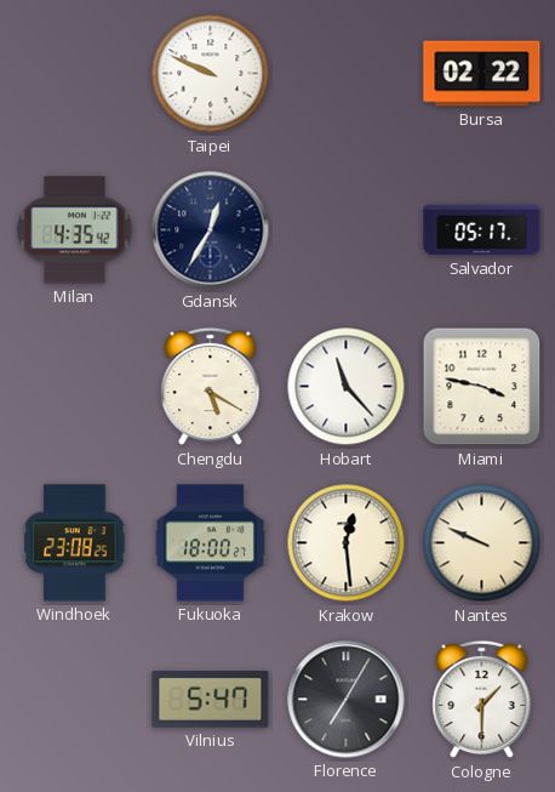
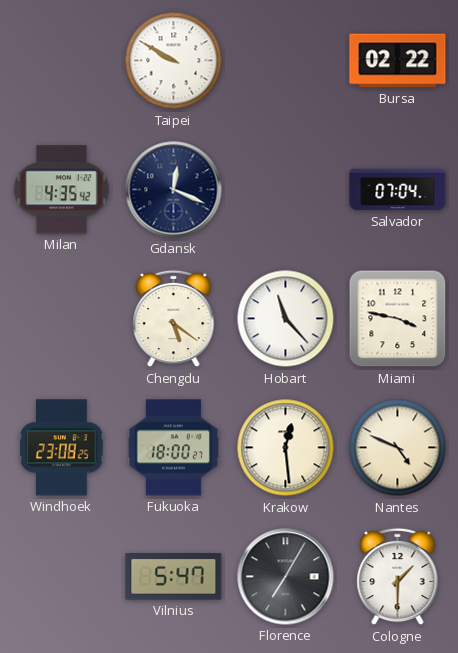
Taipei: 9:49 -> 9:50
Gdansk: 12:35 -> 12:19
Salvador: 05:17 -> 07:04
Chengdu: 5:20 -> 5:21
Nantes: 9:49 -> 4:49
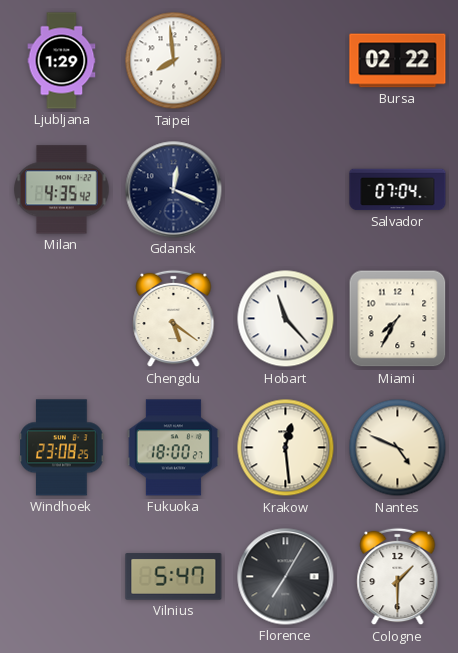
Ljubljana: none -> 1:29
Taipei: 9:50 -> 7:59
Miami: 3:47 -> 7:35
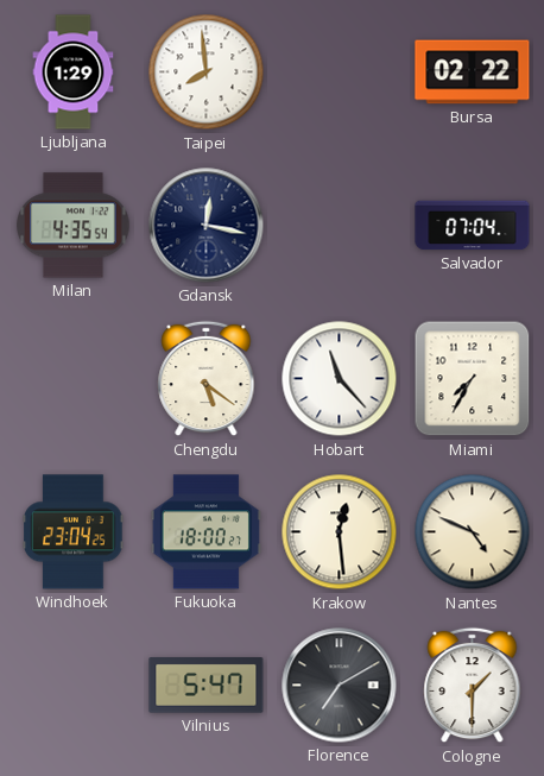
Milan: 4:35:42 -> 4:35:54
Gdansk: 12:19 -> 12:17
Windhoek: 23:08 -> 23:04
Florence: 7:05 -> 7:10
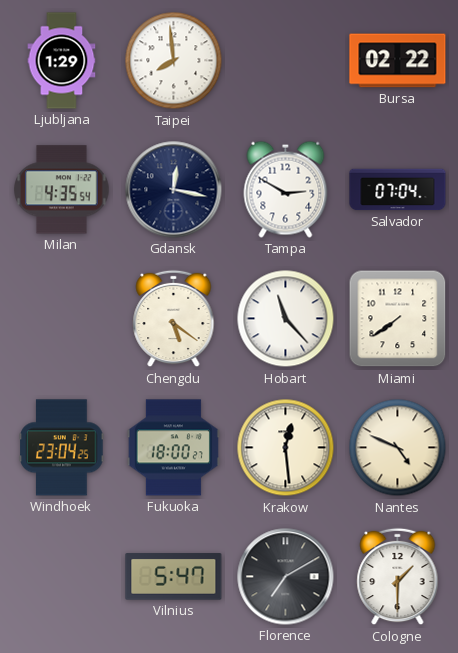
Tampa: none -> 2:50
Miami: 7:35 -> 7:39
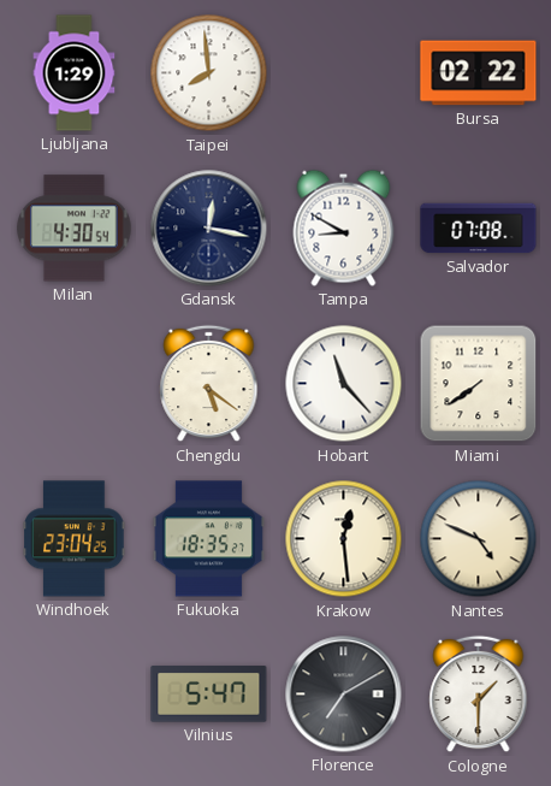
Milan: 4:35 -> 4:30
Tampa: 2:50 -> 8:50
Salvador: 07:04 -> 07:08
Fukuoka: 18:00 -> 18:35
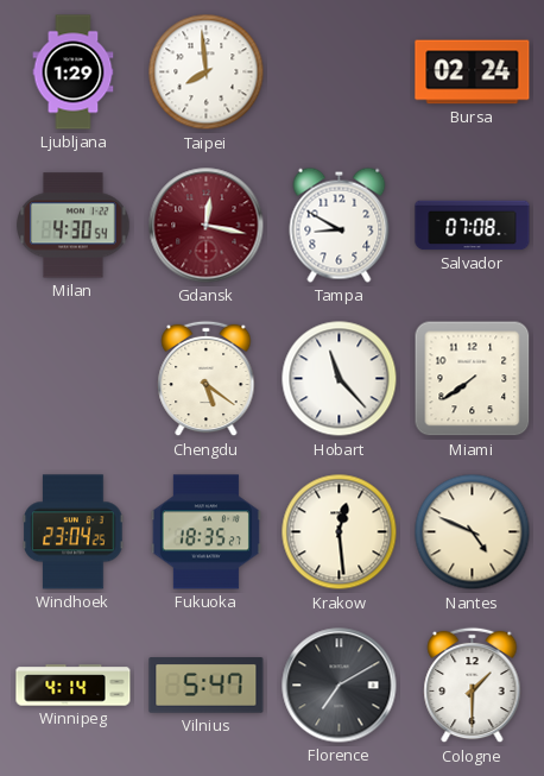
Bursa: 02:22 -> 02:24
Gdansk dial: navy -> burgundy
Winnipeg: none -> 4:14
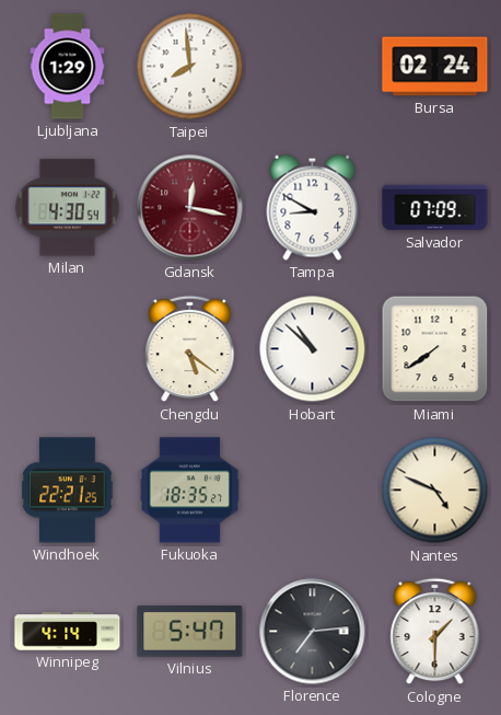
Salvador: 07:08 -> 07:09
Hobart: 11:23 -> 10:52
Windhoek: 23:04 -> 22:21
Krakow: 12:29 -> none
Florence: 7:10 -> 7:14
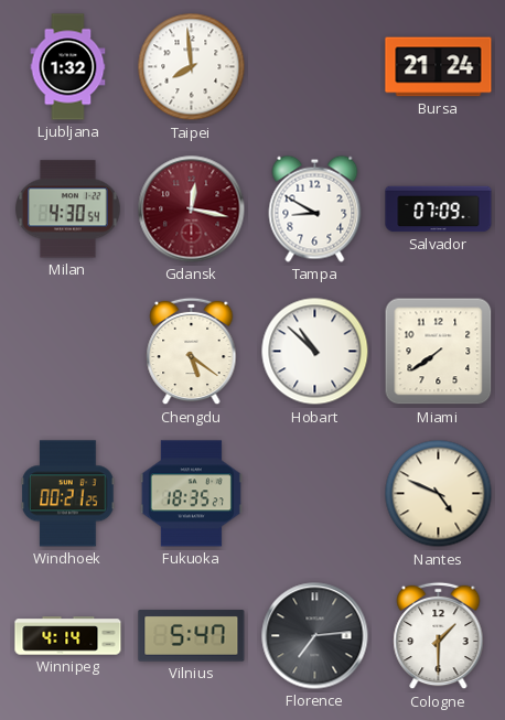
Ljubljana: 1:29 -> 1:32
Bursa: 02:24 -> 21:24
Windhoek: 22:21 -> 00:21
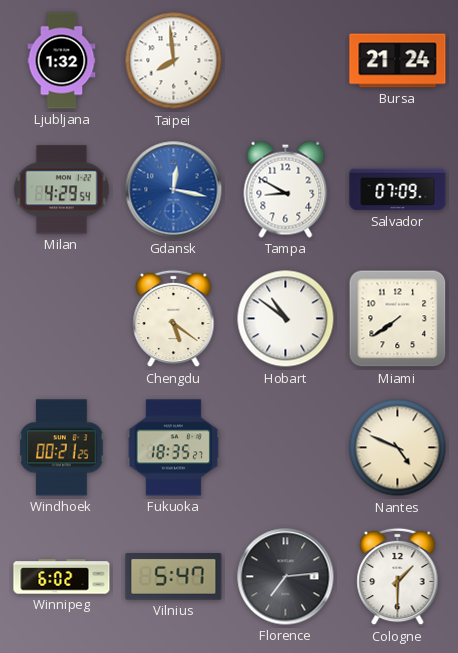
Milan: 4:30 -> 4:29
Gdansk dial: burgundy -> blue
Hobart: 10:52 -> 10:51
Winnipeg: 4:14 -> 6:02
